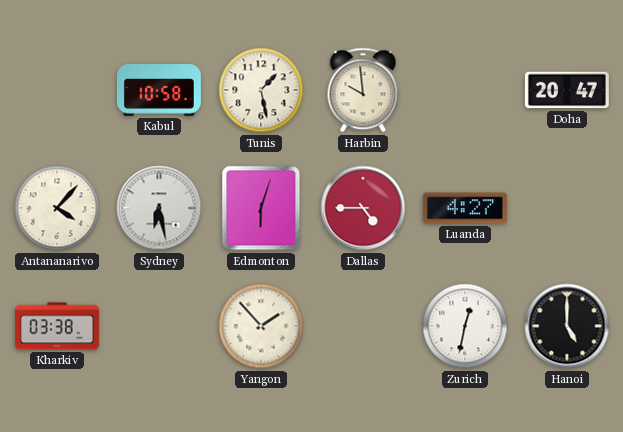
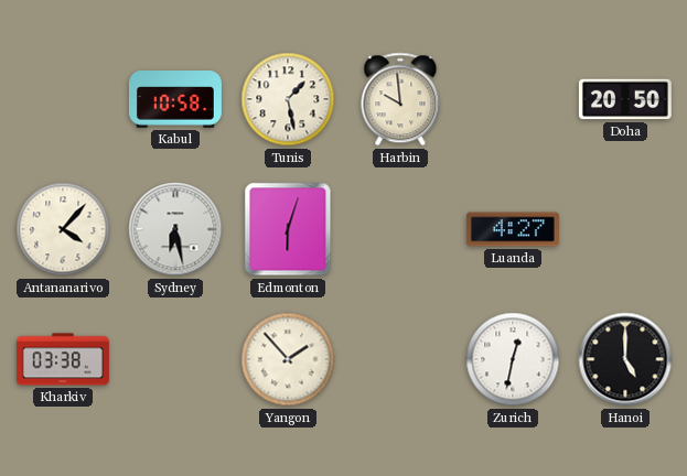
Doha: 20:47 -> 20:50
Dallas: 4:45 -> none
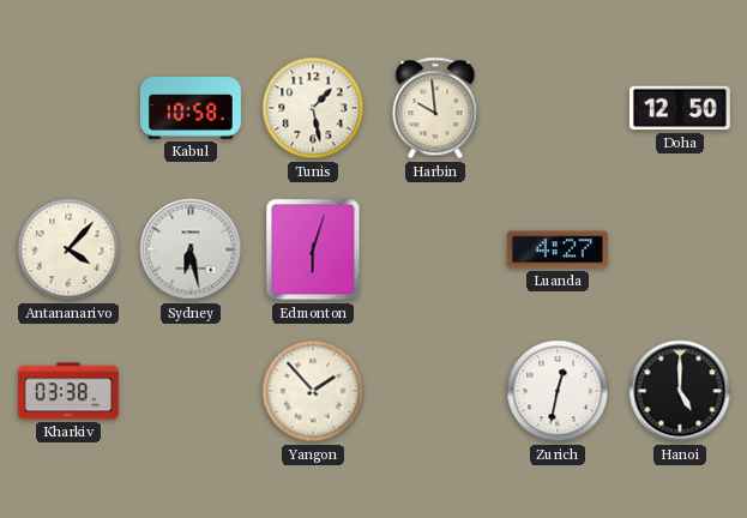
Doha: 20:50 -> 12:50
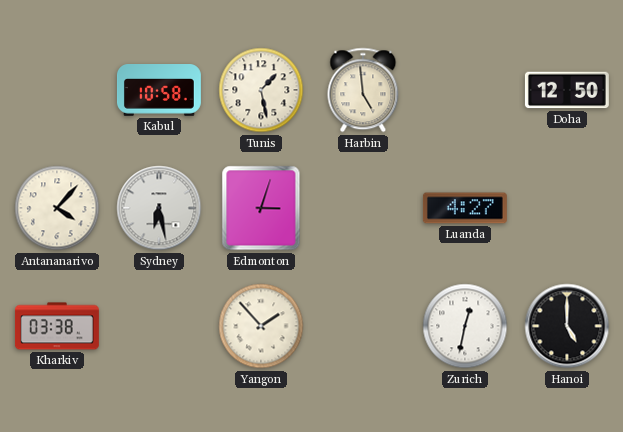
Harbin: 9:59 -> 4:59
Edmonton: 6:03 -> 3:03
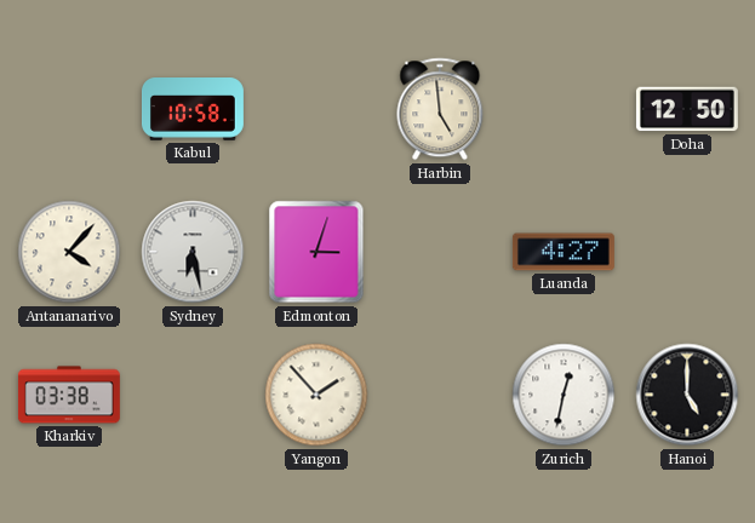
Tunis: 1:28 -> none
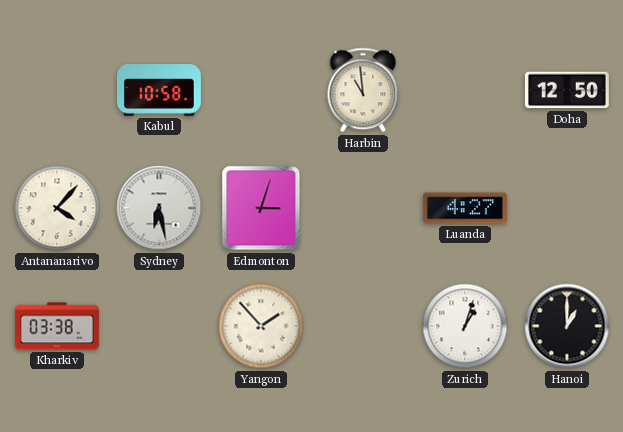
Harbin: 4:59 -> 10:59
Zurich: 12:32 -> 1:03
Hanoi: 5:00 -> 1:00
